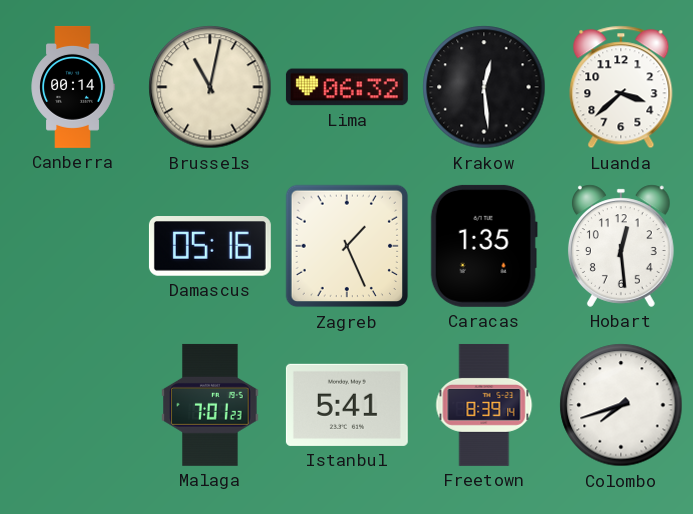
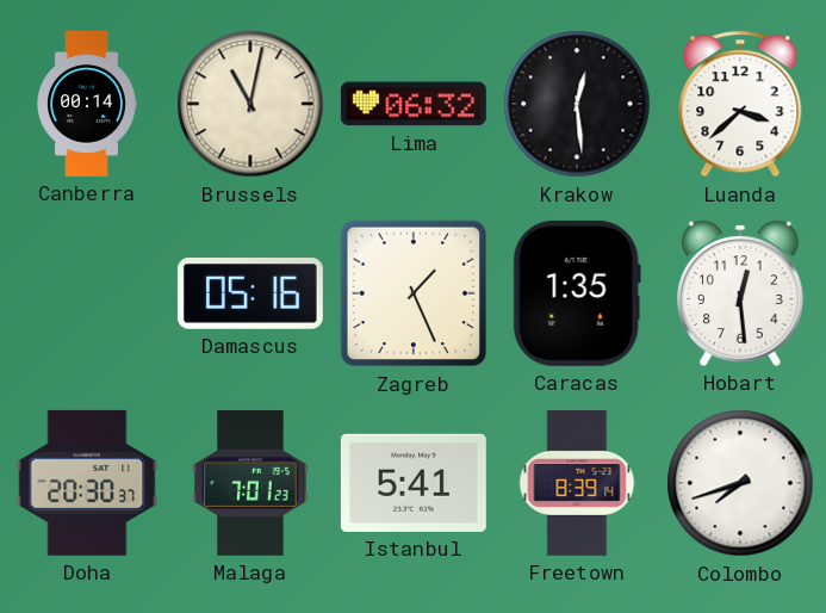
Doha: none -> 20:30
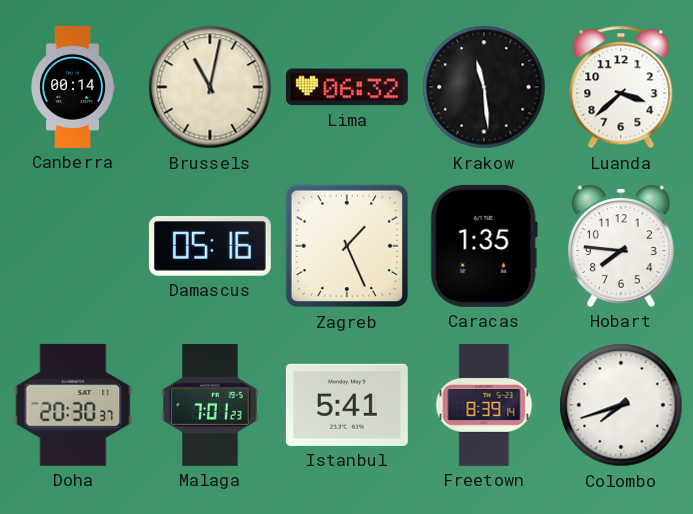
Krakow: 12:29 -> 11:29
Hobart: 12:29 -> 7:46
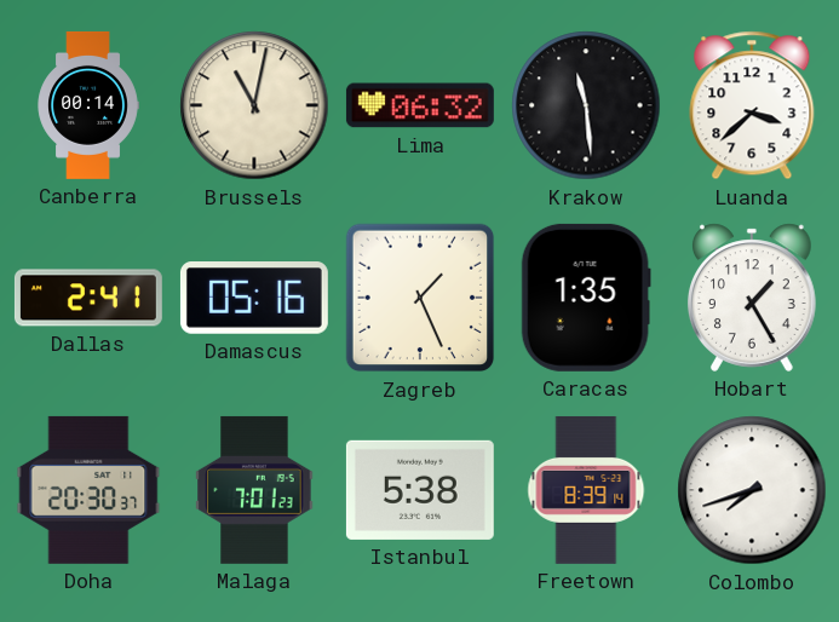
Dallas: none -> 2:41
Hobart: 7:46 -> 1:25
Istanbul: 5:41 -> 5:38
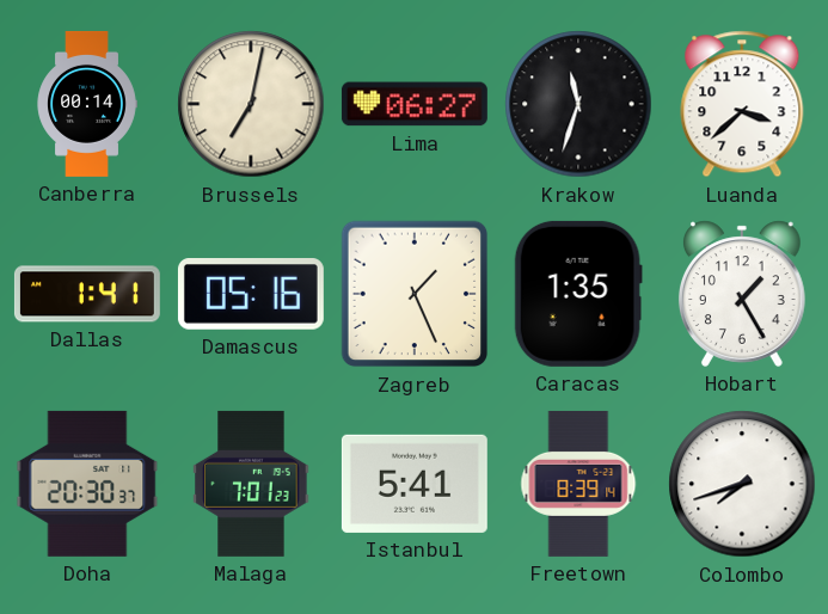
Brussels: 11:02 -> 7:02
Lima: 06:32 -> 06:27
Krakow: 11:29 -> 11:33
Dallas: 2:41 -> 1:41
Istanbul: 5:38 -> 5:41
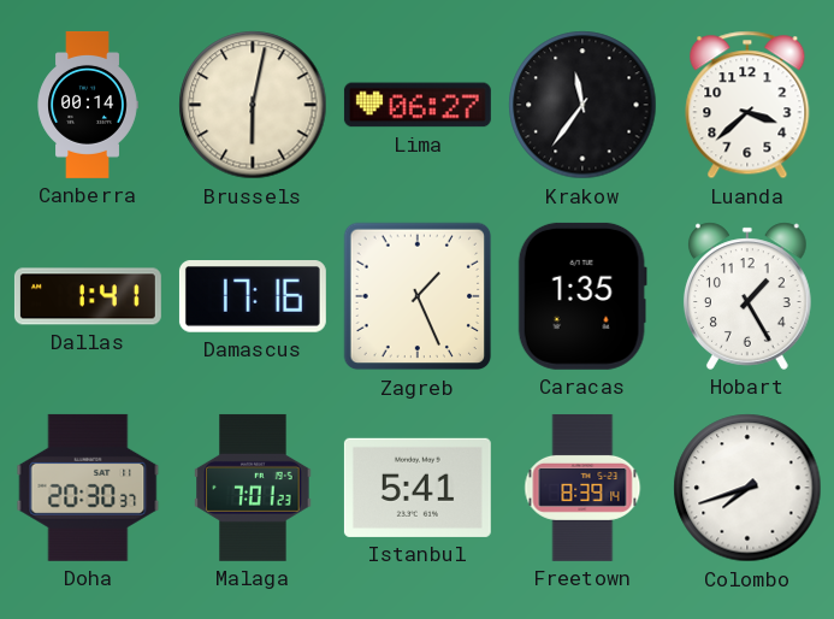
Brussels: 7:02 -> 6:02
Krakow: 11:33 -> 11:36
Damascus: 05:16 -> 17:16
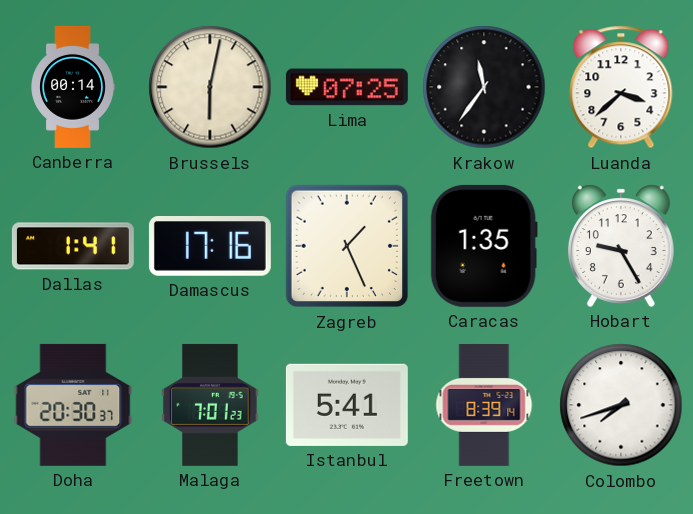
Lima: 06:27 -> 07:25
Hobart: 1:25 -> 9:25
